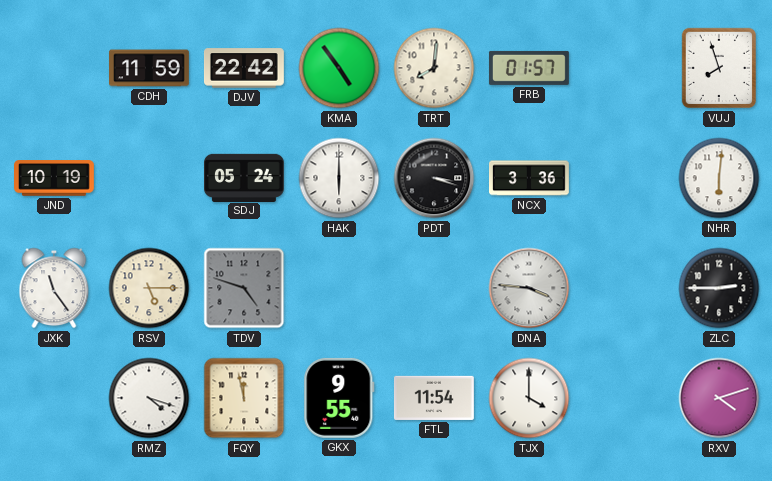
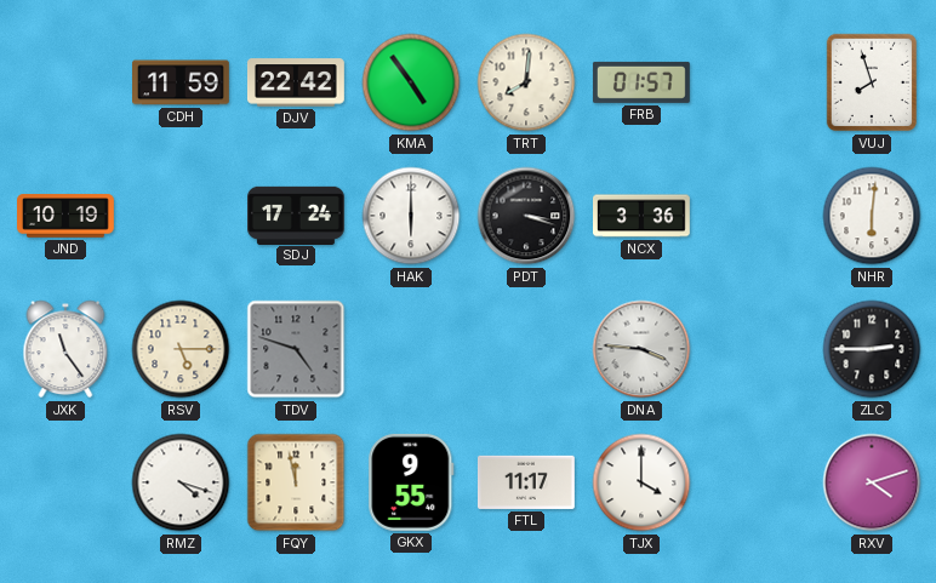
SDJ: 05:24 -> 17:24
FTL: 11:54 -> 11:17
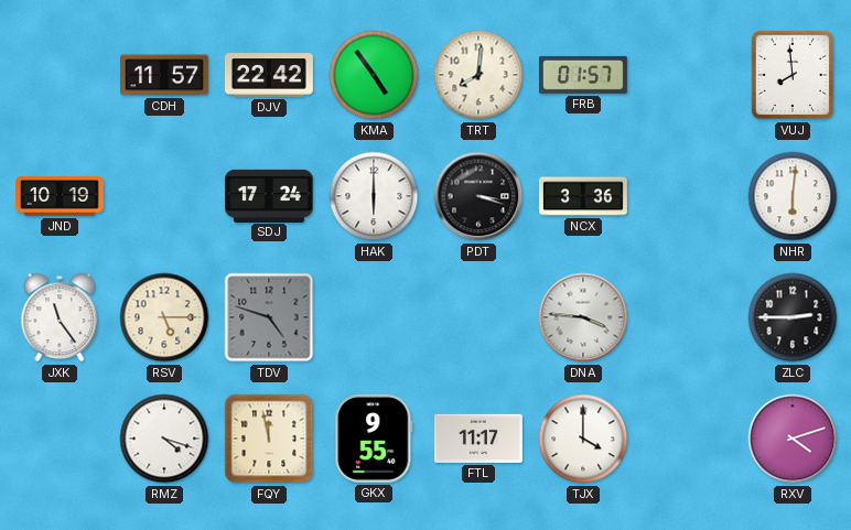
CDH: 11:59 -> 11:57
VUJ: 7:57 -> 7:59
